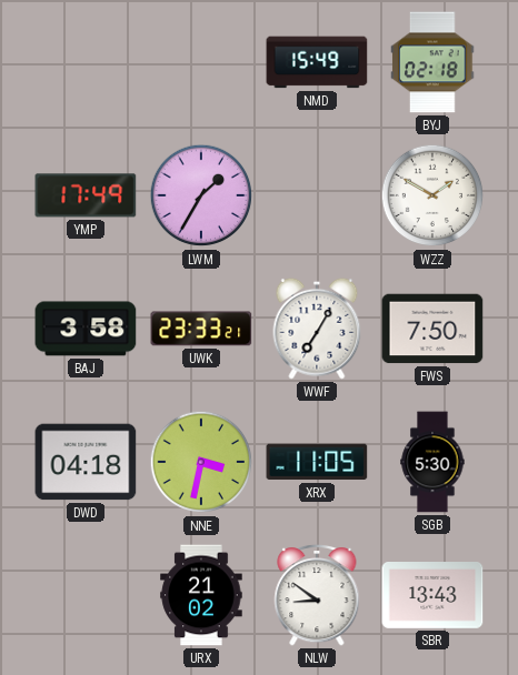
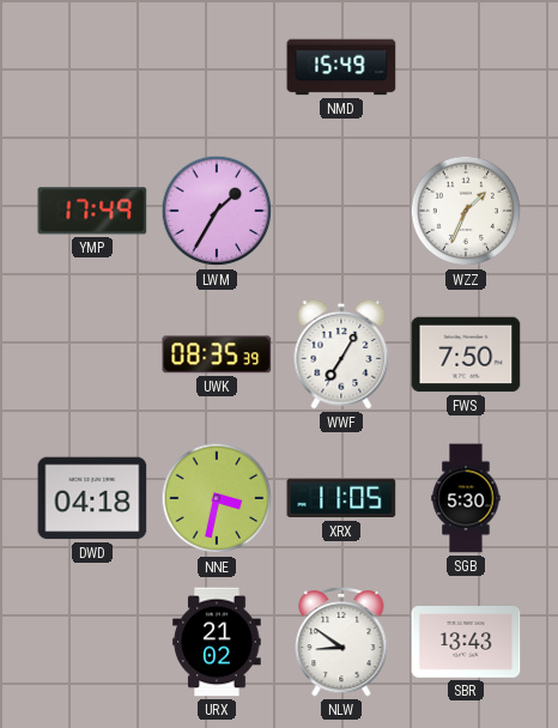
BYJ: 02:18 -> none
WZZ: 1:50 -> 1:34
BAJ: 3:58 -> none
UWK: 23:33 -> 08:35
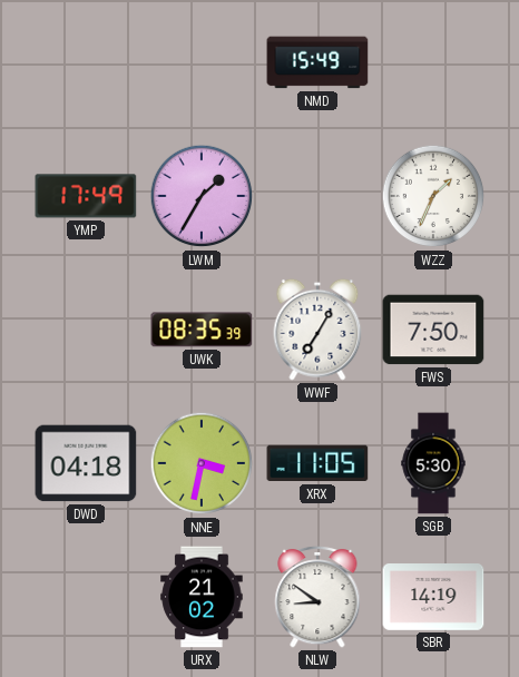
SBR: 13:43 -> 14:19
